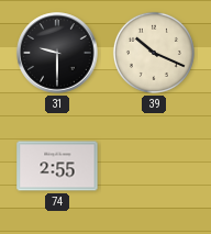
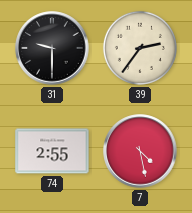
39: 10:19 -> 2:36
7: none -> 4:28
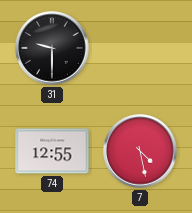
39: 2:36 -> none
74: 2:55 -> 12:55
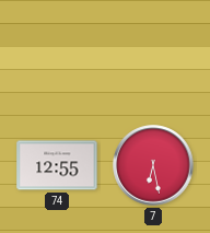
31: 9:30 -> none
7: 4:28 -> 6:28
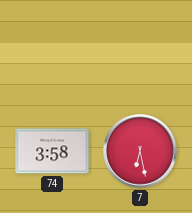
74: 12:55 -> 3:58
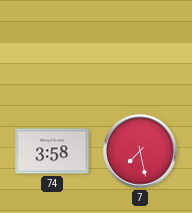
7: 6:28 -> 7:28
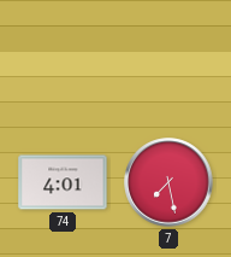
74: 3:58 -> 4:01
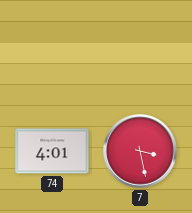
7: 7:28 -> 3:28
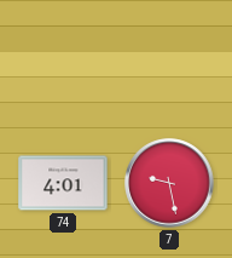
7: 3:28 -> 9:28
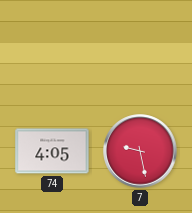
74: 4:01 -> 4:05
